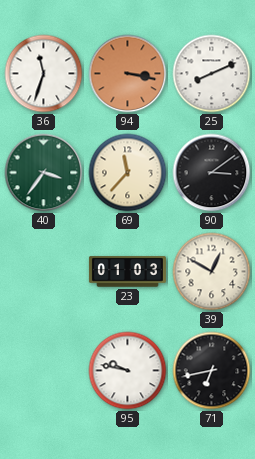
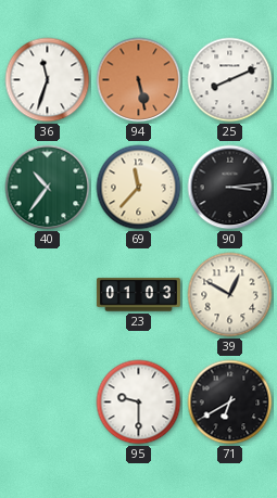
94: 3:17 -> 5:28
40: 3:36 -> 10:36
90: 3:09 -> 3:14
95: 9:47 -> 9:30
71: 6:43 -> 6:40
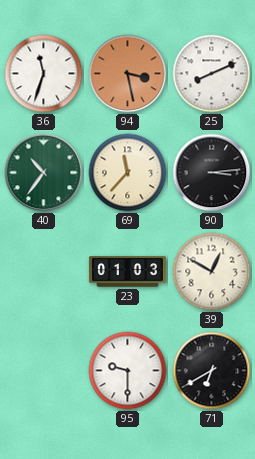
94: 5:28 -> 3:28
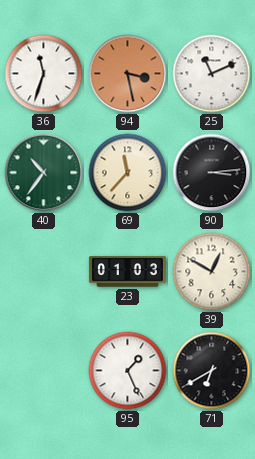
25: 8:11 -> 11:11
95: 9:30 -> 1:26
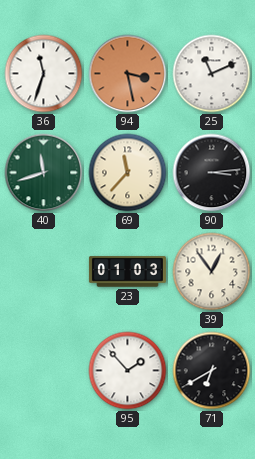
40: 10:36 -> 11:42
39: 12:50 -> 12:54
95: 1:26 -> 1:53
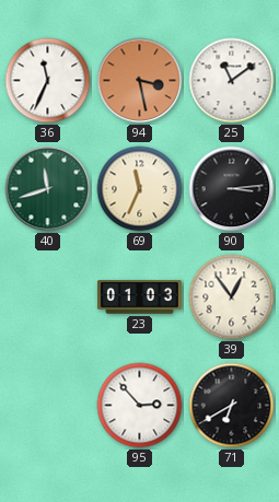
36: 11:33 -> 11:34
25: 11:11 -> 11:09
69: 11:37 -> 11:34
95: 1:53 -> 2:53
